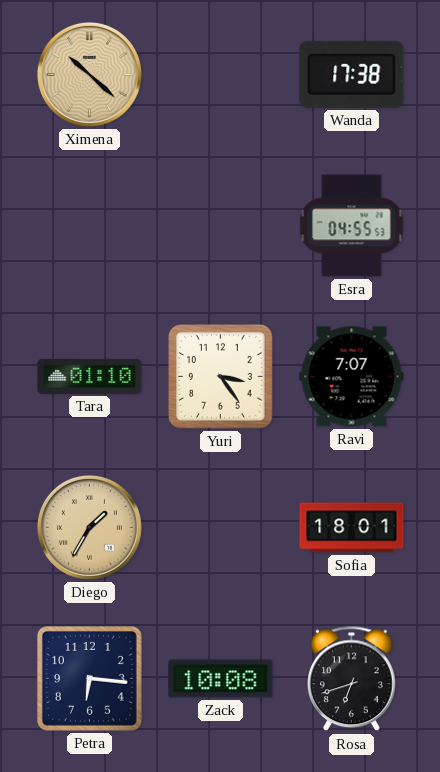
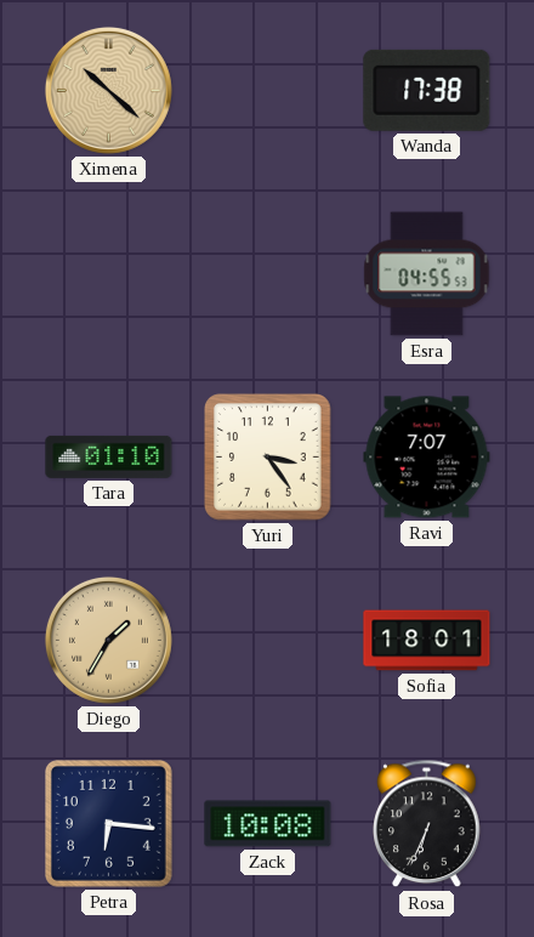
Rosa: 6:42 -> 6:34
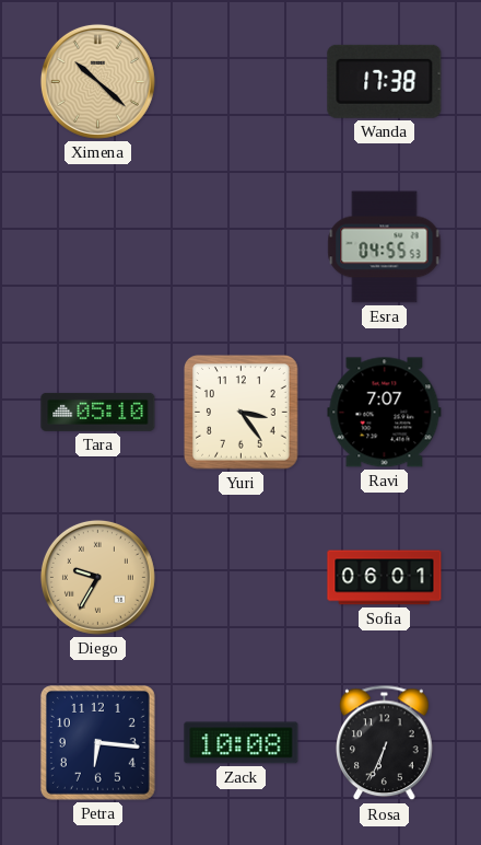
Tara: 01:10 -> 05:10
Diego: 1:35 -> 9:35
Sofia: 18:01 -> 06:01
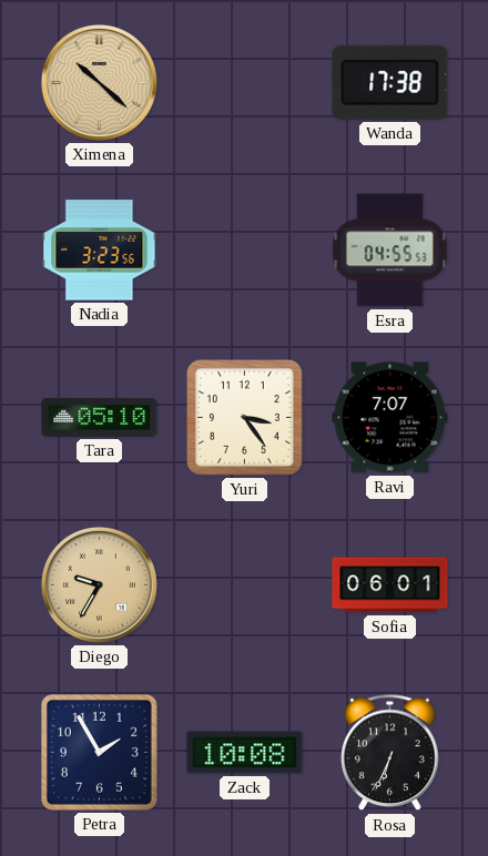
Nadia: none -> 3:23
Petra: 6:16 -> 1:55
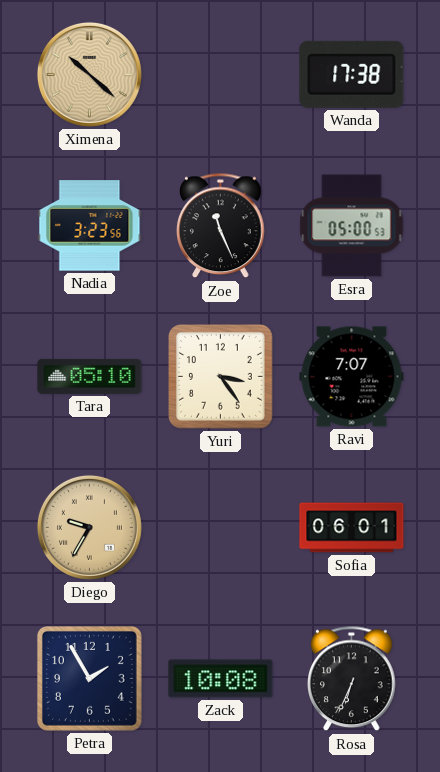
Zoe: none -> 11:26
Esra: 04:55 -> 05:00
